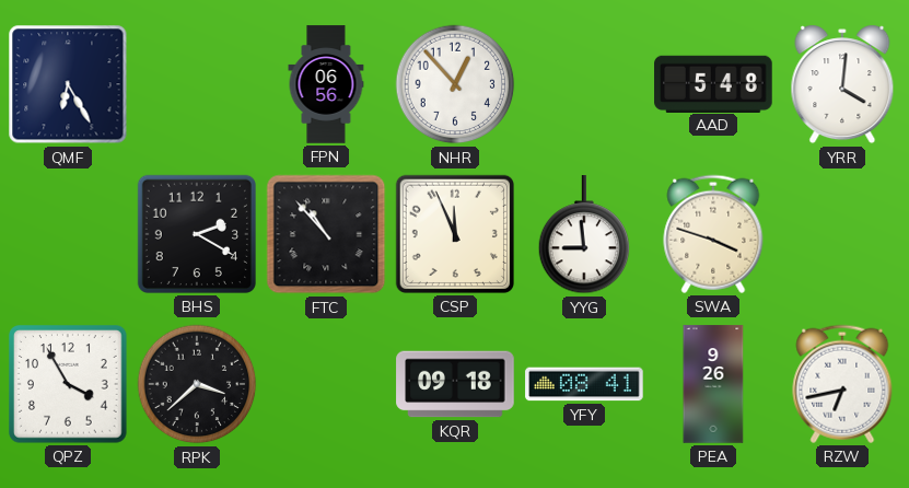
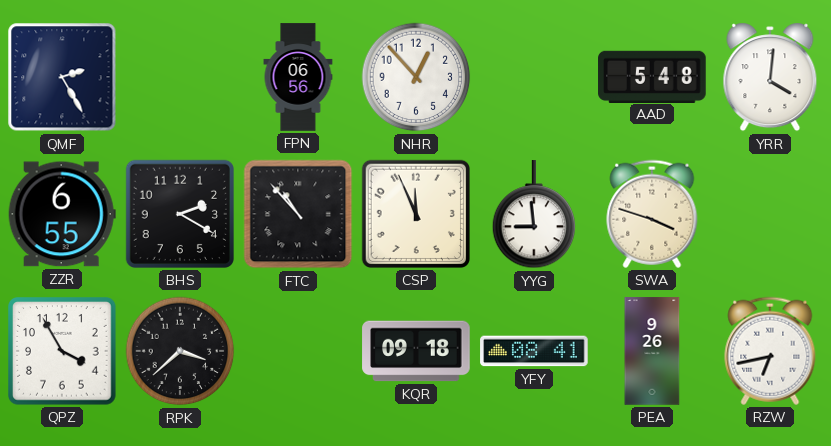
QMF: 6:25 -> 2:25
ZZR: none -> 6:55
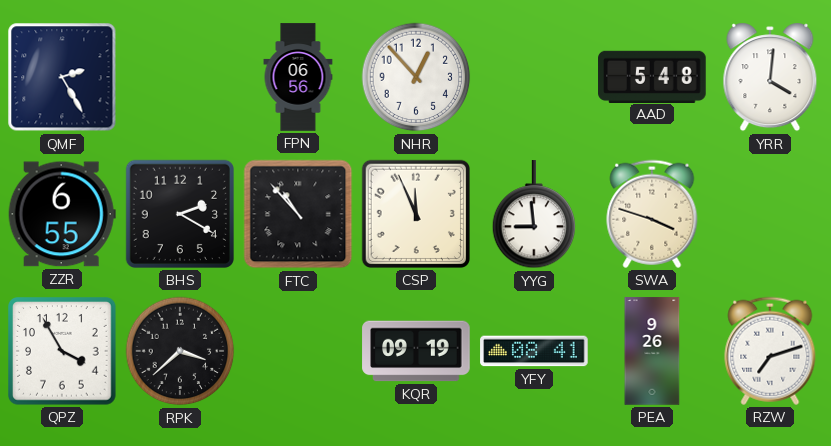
KQR: 09:18 -> 09:19
RZW: 6:43 -> 7:12
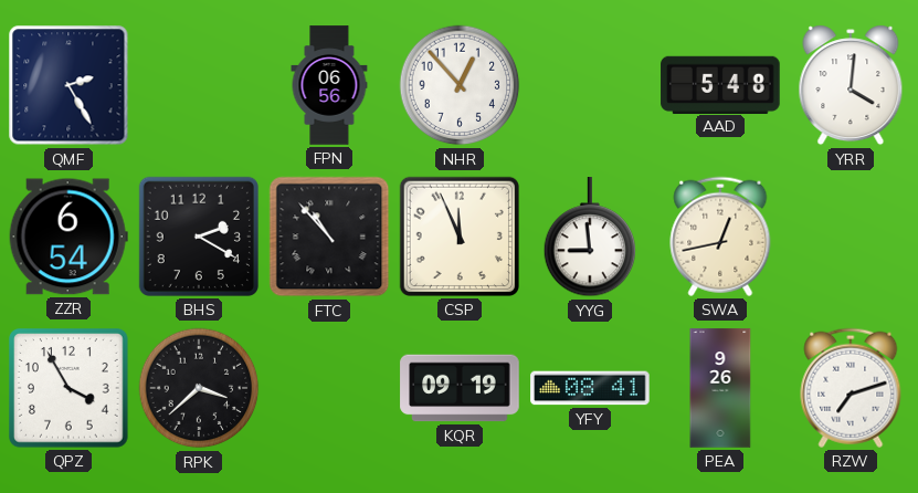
ZZR: 6:55 -> 6:54
SWA: 3:48 -> 12:43
